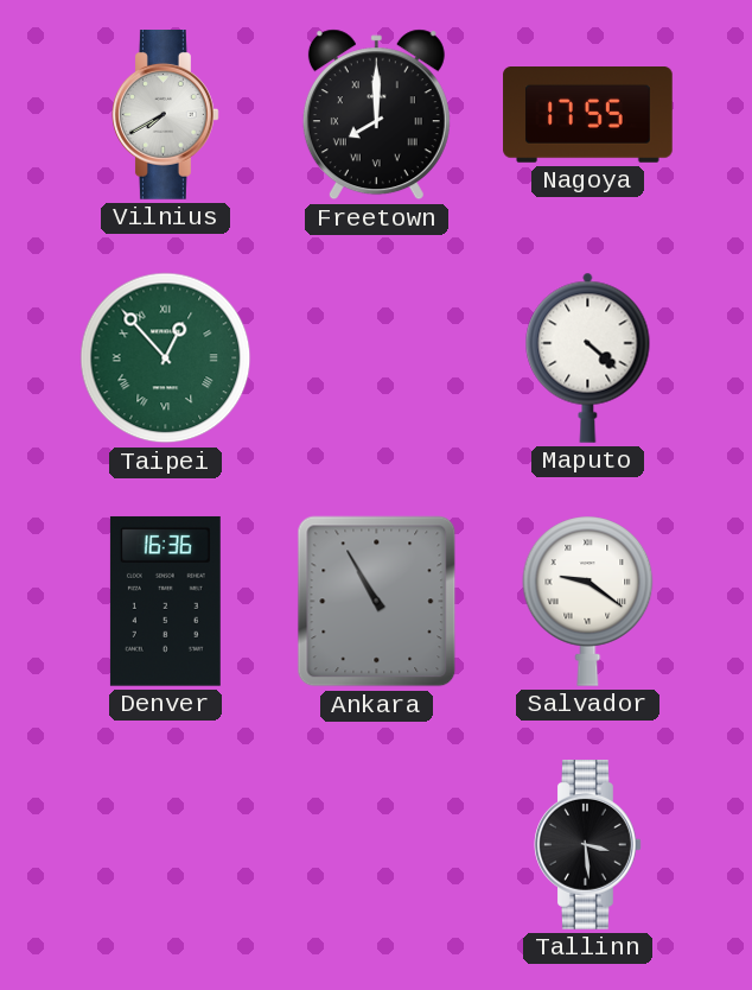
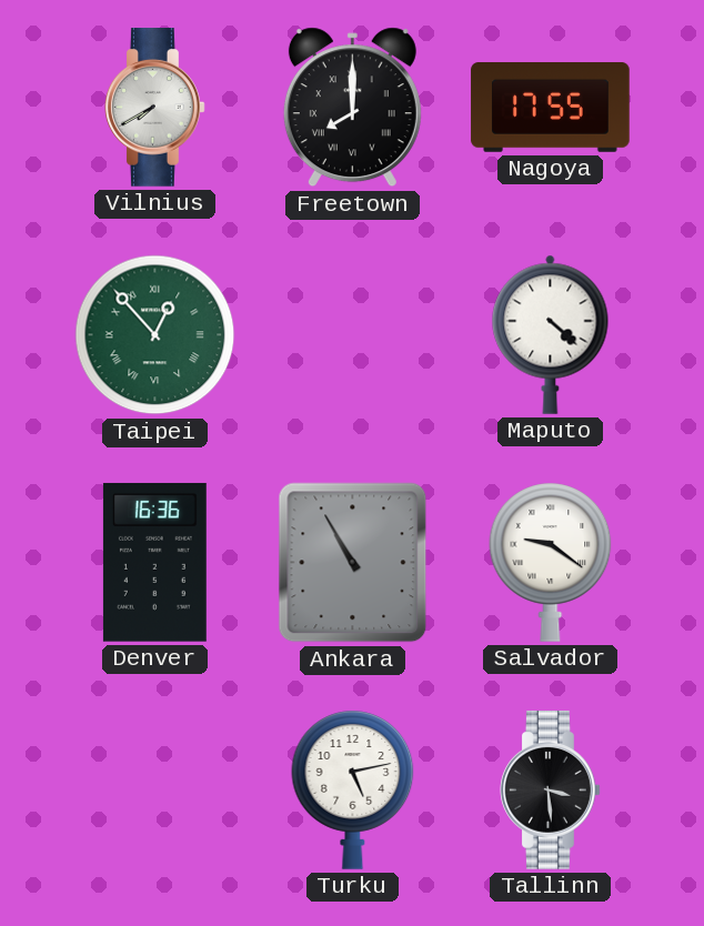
Turku: none -> 5:13
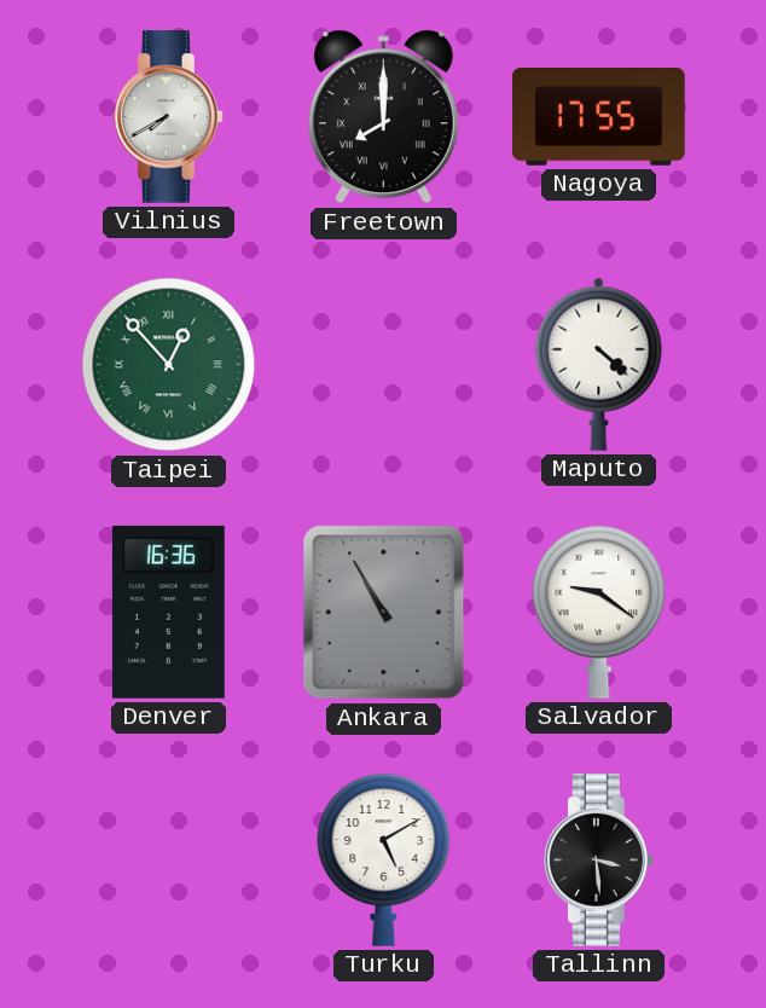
Turku: 5:13 -> 5:10
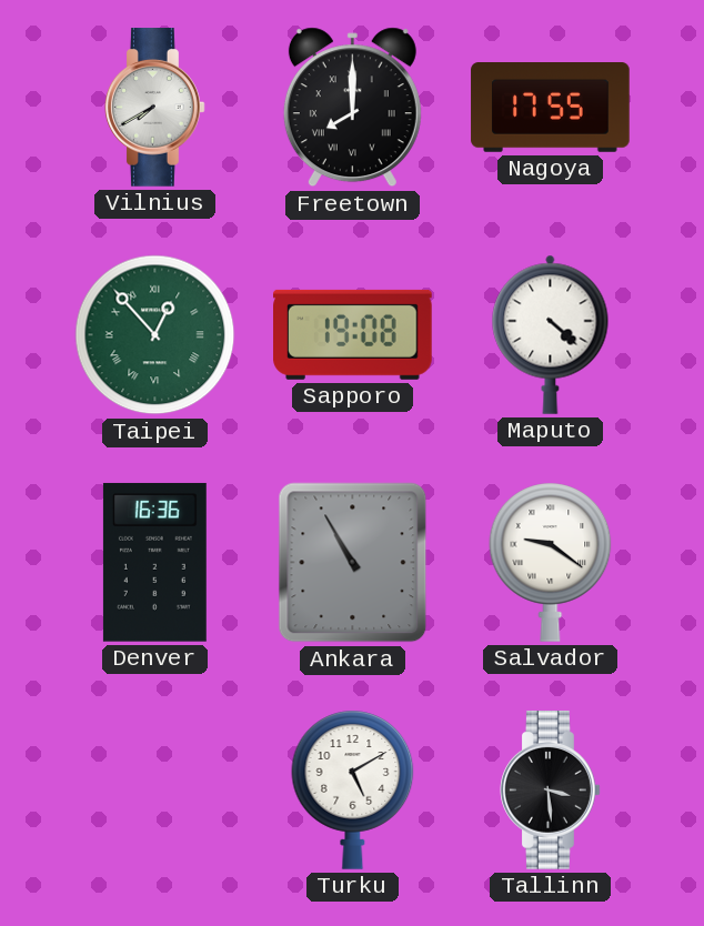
Sapporo: none -> 19:08
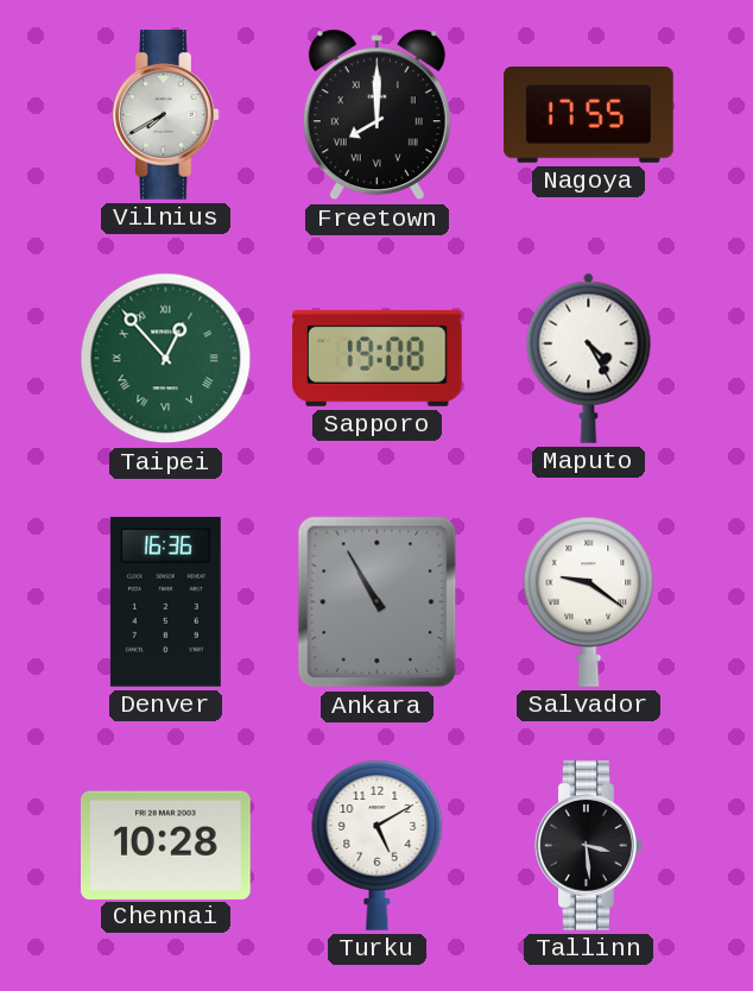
Maputo: 4:22 -> 4:25
Chennai: none -> 10:28
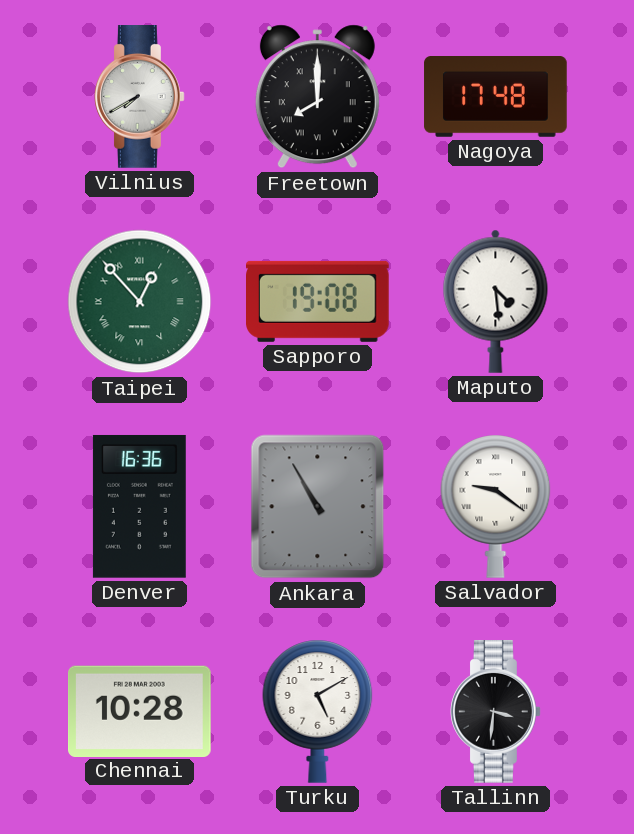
Nagoya: 17:55 -> 17:48
Maputo: 4:25 -> 4:29
Tallinn: 3:29 -> 3:31
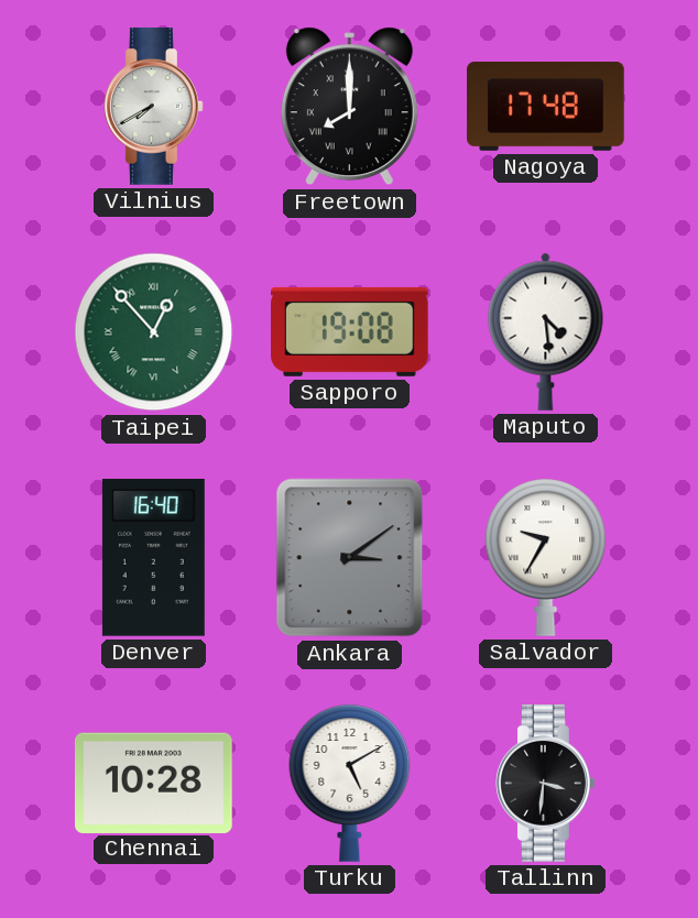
Denver: 16:36 -> 16:40
Ankara: 10:55 -> 3:09
Salvador: 9:21 -> 9:35
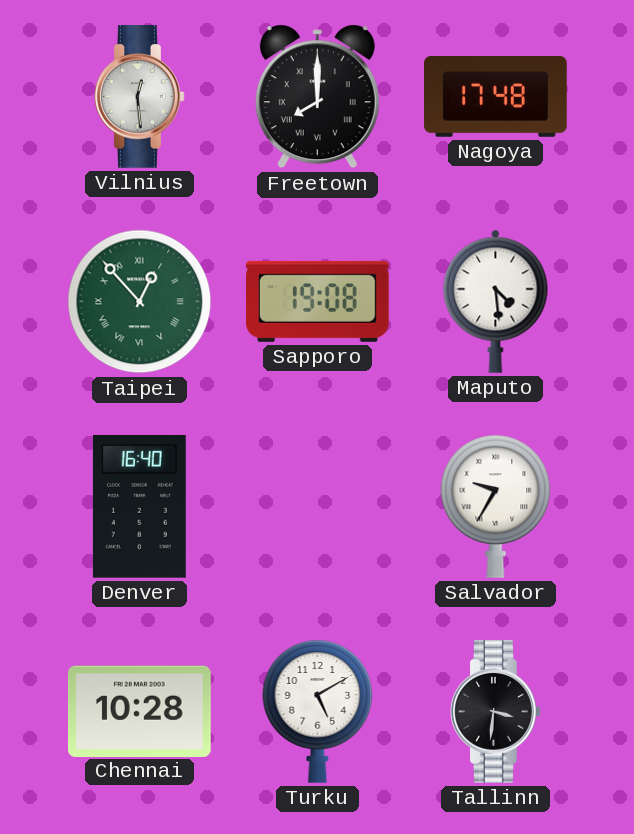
Vilnius: 7:40 -> 12:29
Ankara: 3:09 -> none
